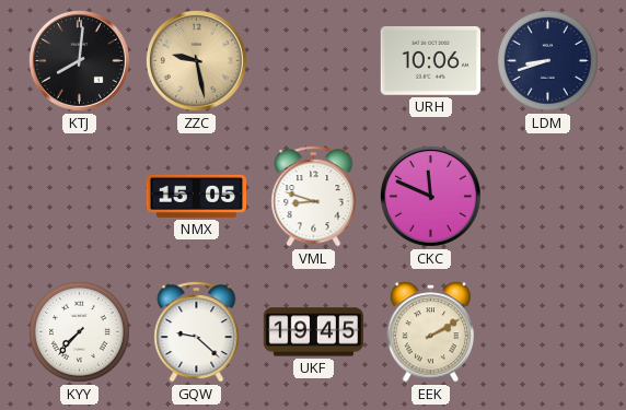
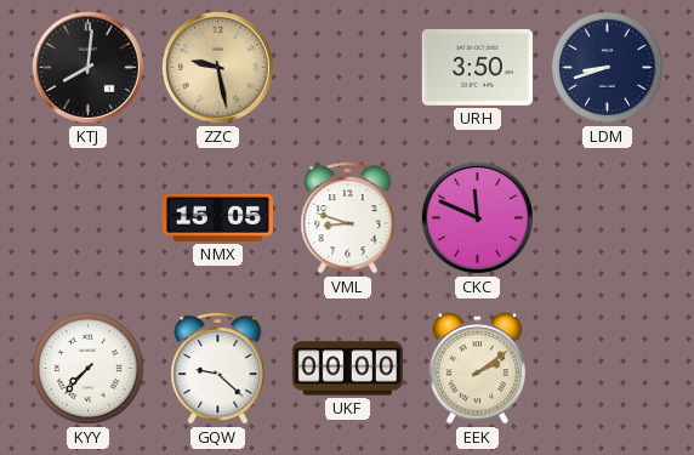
URH: 10:06 -> 3:50
UKF: 19:45 -> 00:00
EEK: 2:10 -> 2:09
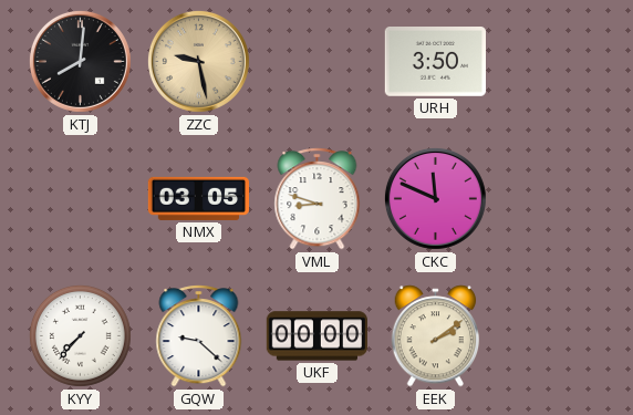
LDM: 8:42 -> none
NMX: 15:05 -> 03:05
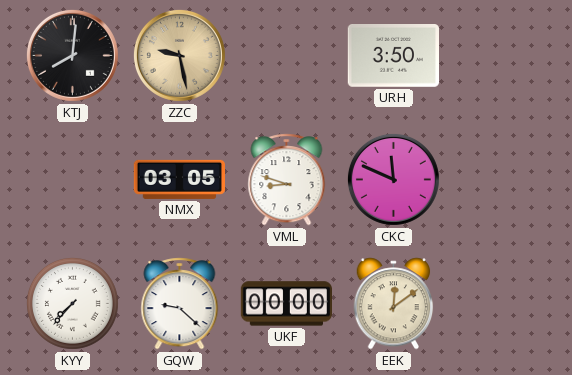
EEK: 2:09 -> 12:09
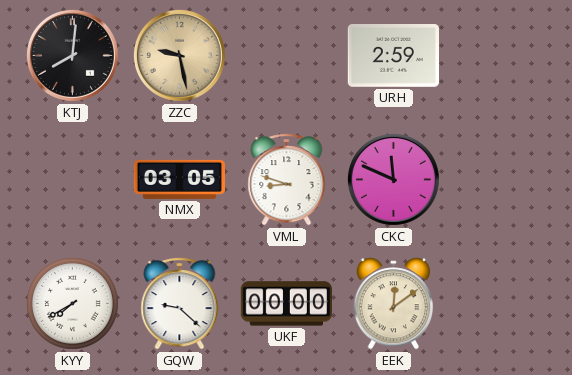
URH: 3:50 -> 2:59
KYY: 7:37 -> 7:40
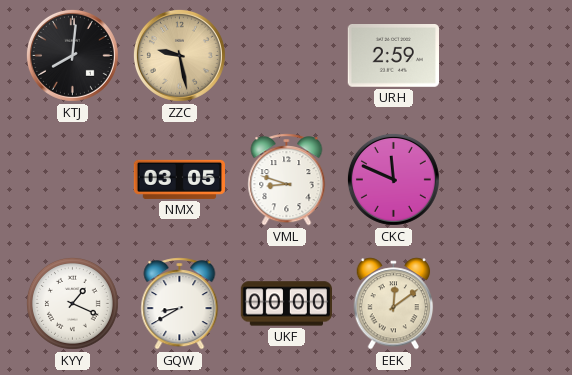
KYY: 7:40 -> 1:19
GQW: 9:22 -> 8:40
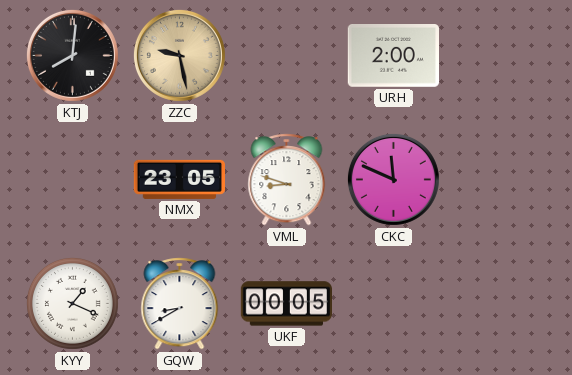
URH: 2:59 -> 2:00
NMX: 03:05 -> 23:05
UKF: 00:00 -> 00:05
EEK: 12:09 -> none
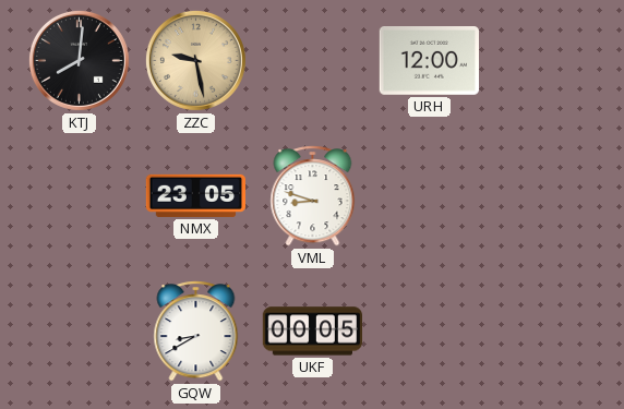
URH: 2:00 -> 12:00
CKC: 11:49 -> none
KYY: 1:19 -> none
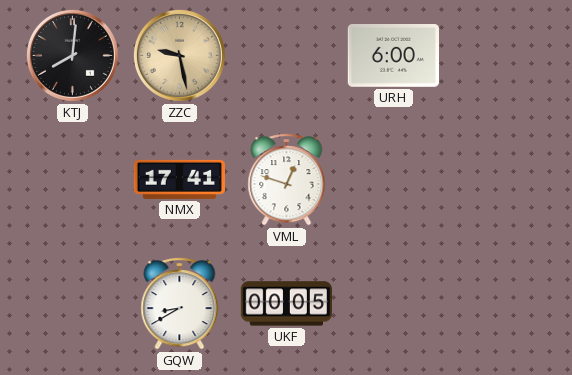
URH: 12:00 -> 6:00
NMX: 23:05 -> 17:41
VML: 8:48 -> 12:48
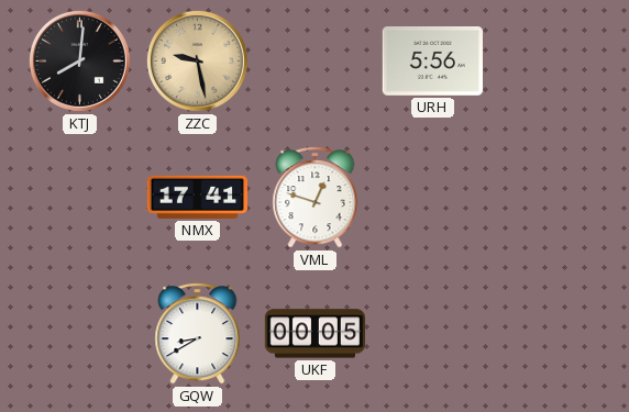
URH: 6:00 -> 5:56
